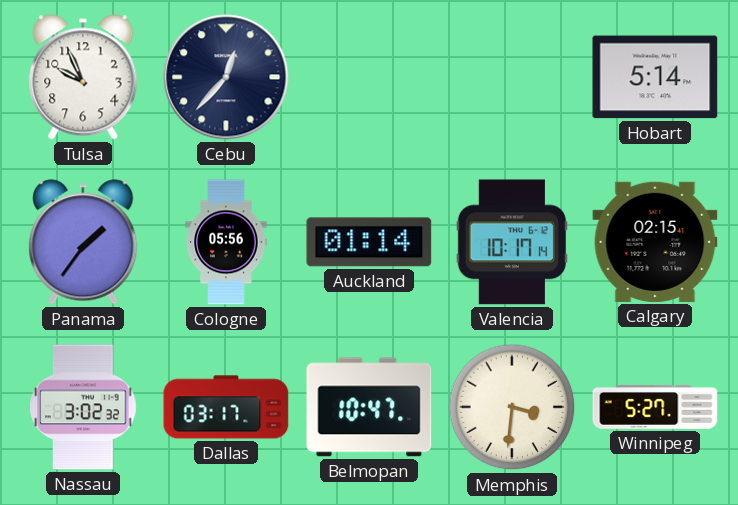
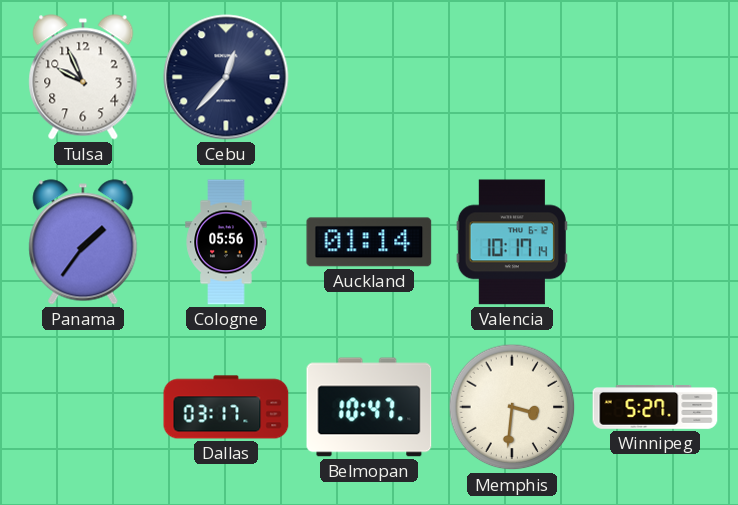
Hobart: 5:14 -> none
Calgary: 02:15 -> none
Nassau: 3:02 -> none
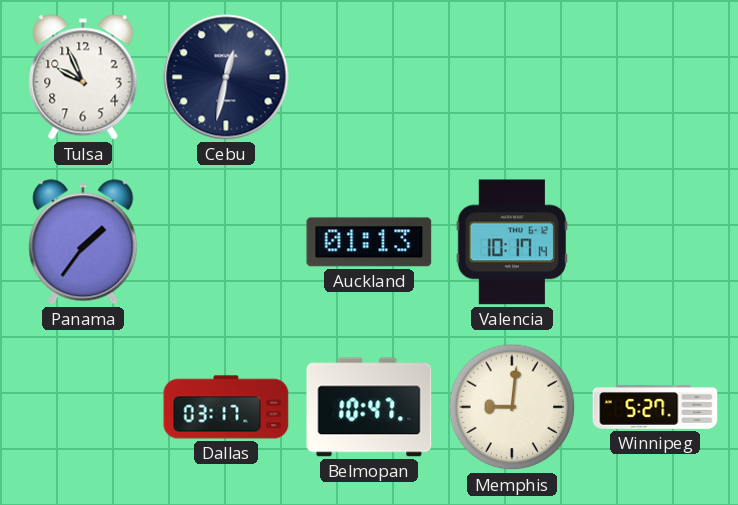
Cebu: 12:37 -> 12:32
Cologne: 05:56 -> none
Auckland: 01:14 -> 01:13
Memphis: 3:31 -> 9:01
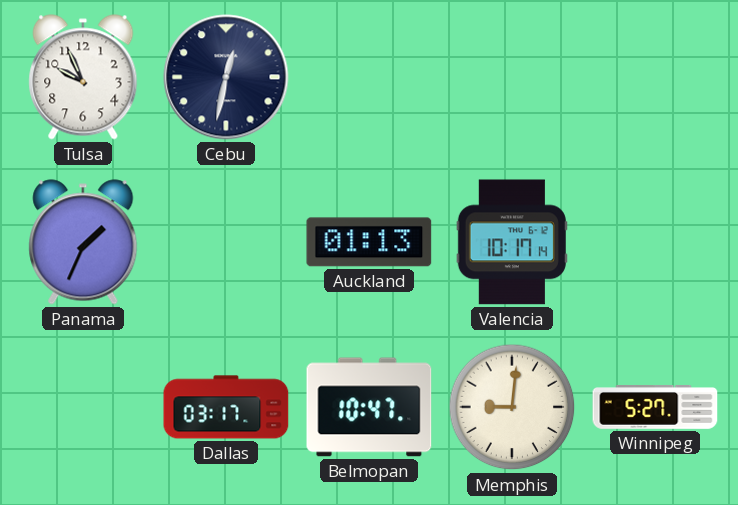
Panama: 1:36 -> 1:34
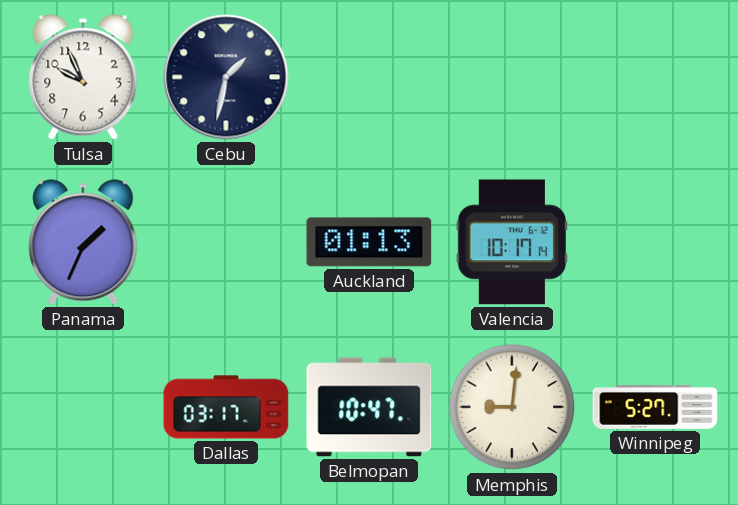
Cebu: 12:32 -> 1:32
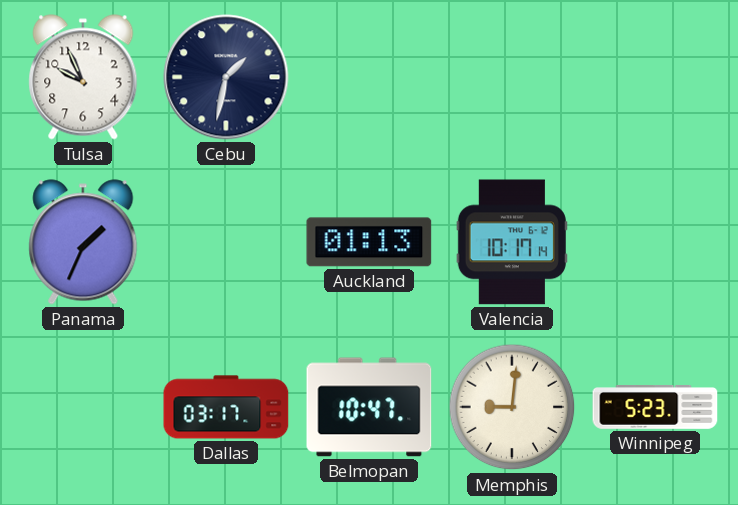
Winnipeg: 5:27 -> 5:23
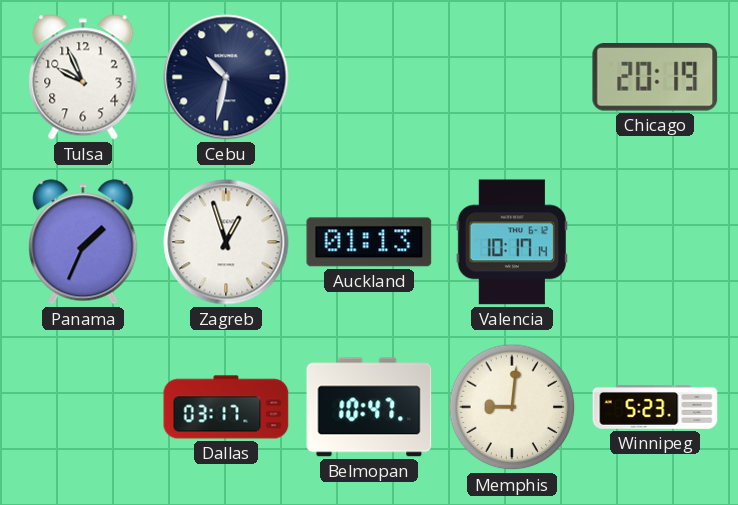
Cebu: 1:32 -> 10:32
Chicago: none -> 20:19
Zagreb: none -> 12:57
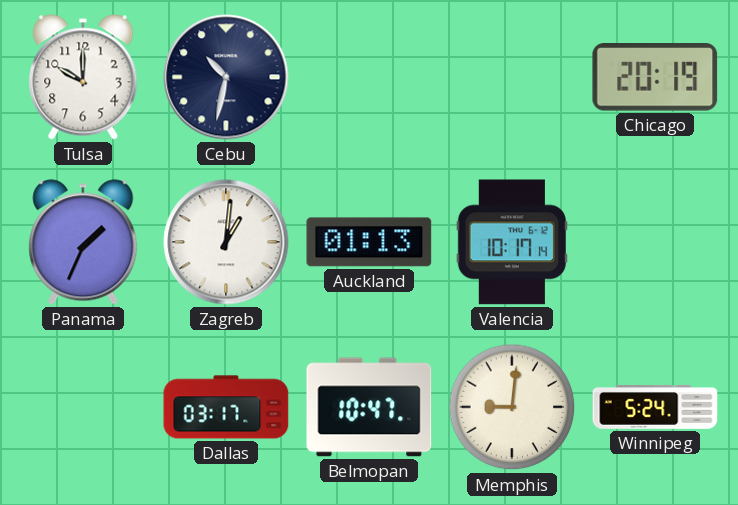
Tulsa: 9:56 -> 10:00
Zagreb: 12:57 -> 1:01
Winnipeg: 5:23 -> 5:24
